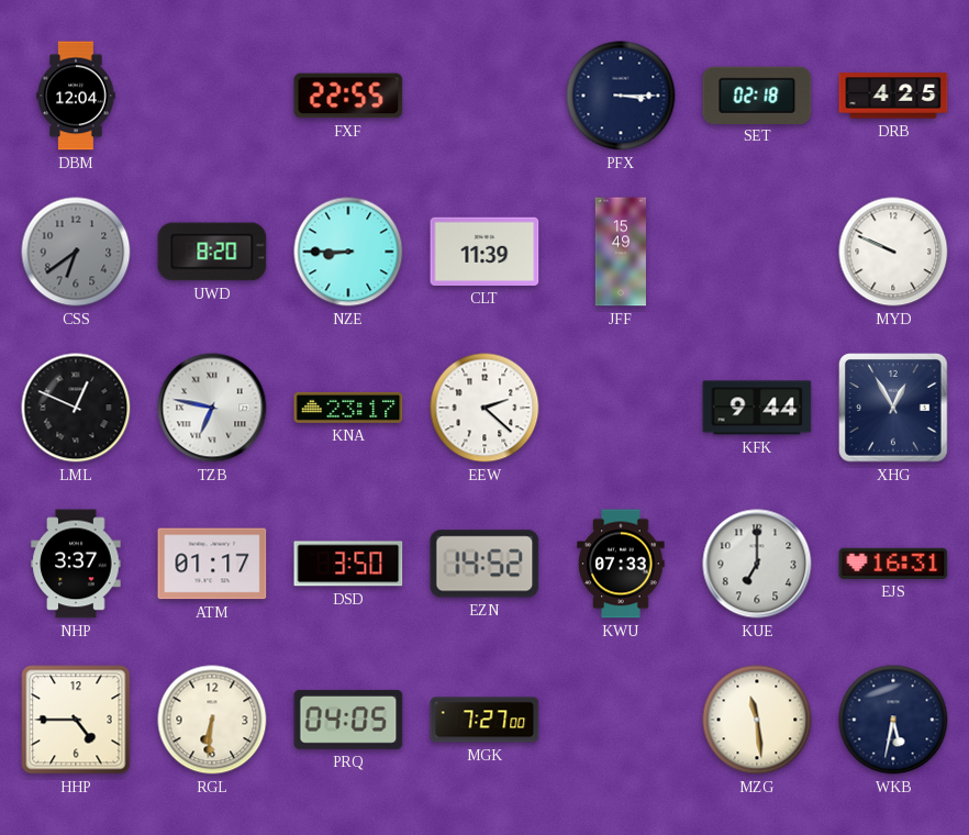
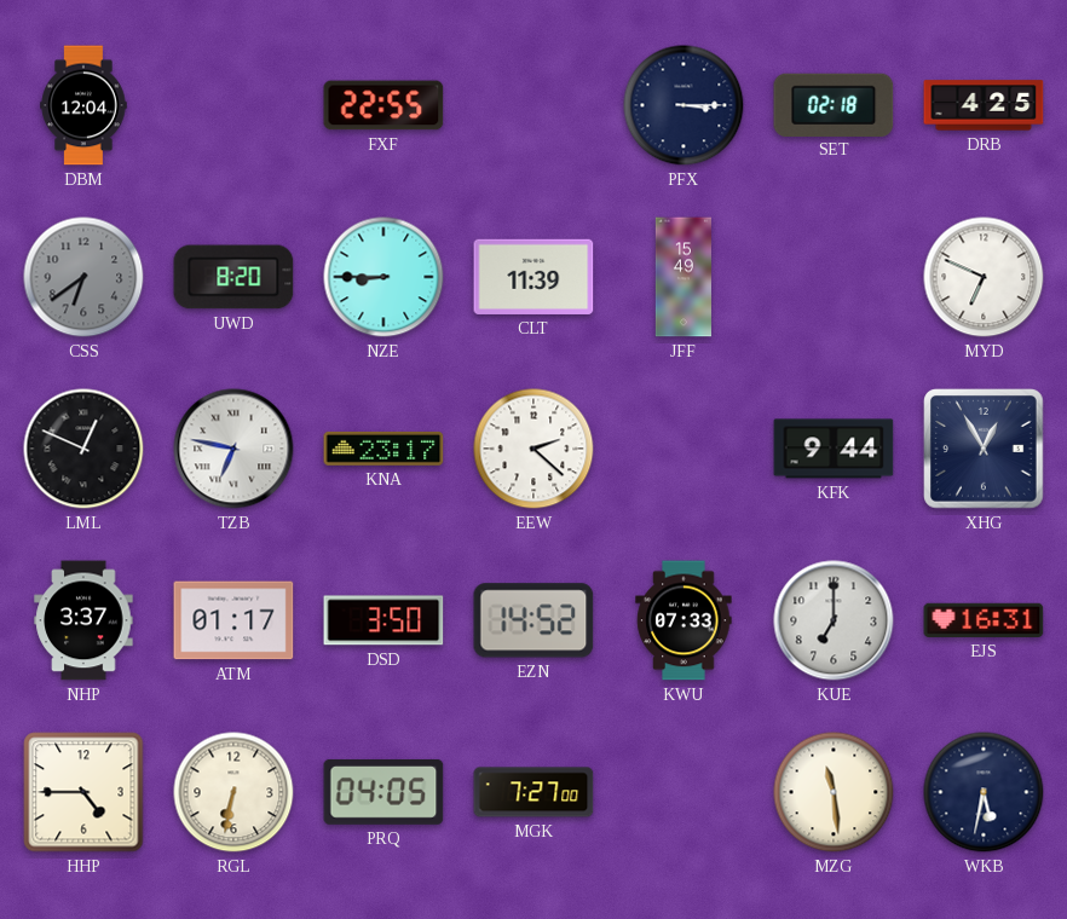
MYD: 9:49 -> 6:49
RGL: 6:31 -> 6:32
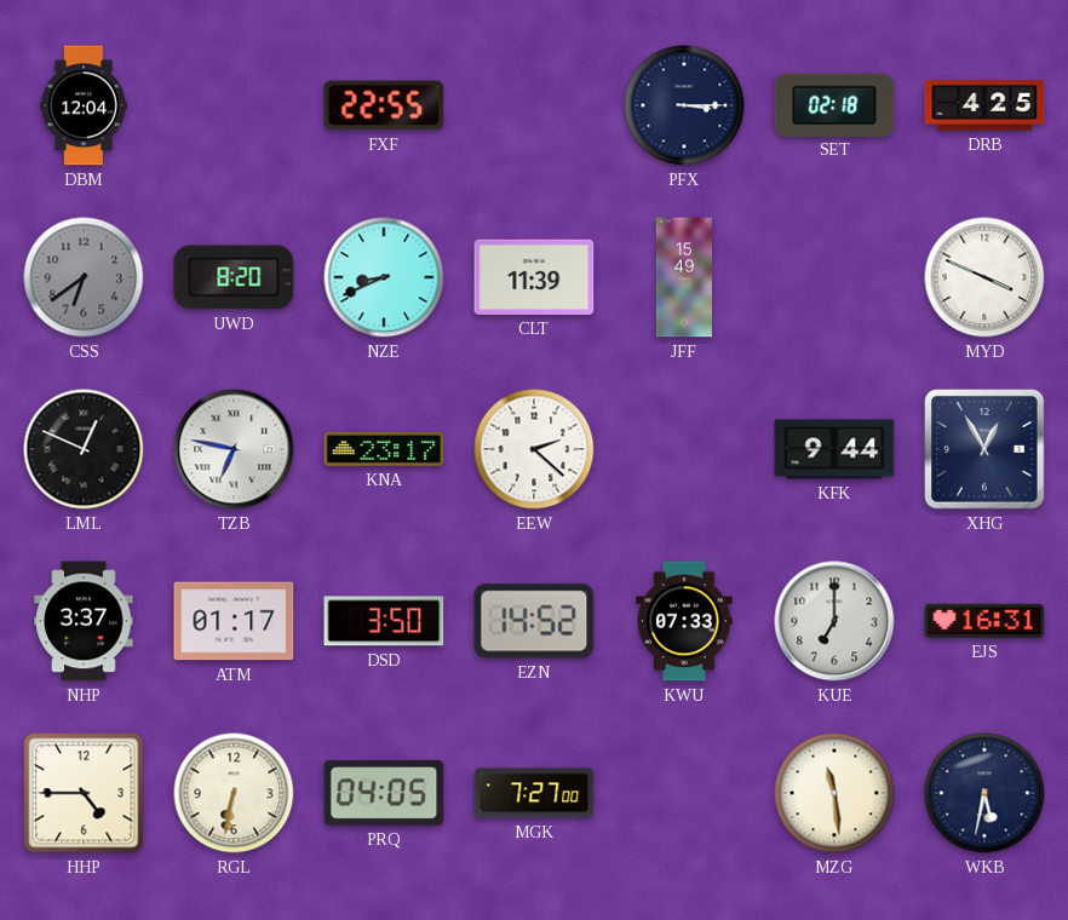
NZE: 8:45 -> 8:41
MYD: 6:49 -> 3:49
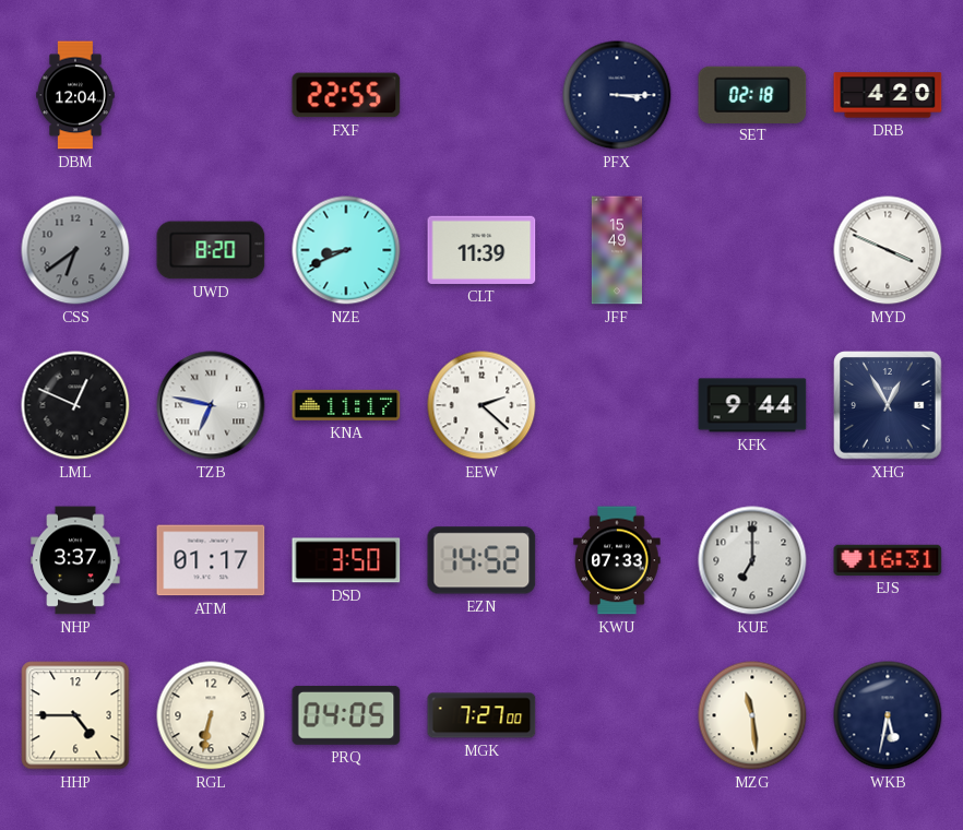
DRB: 4:25 -> 4:20
KNA: 23:17 -> 11:17
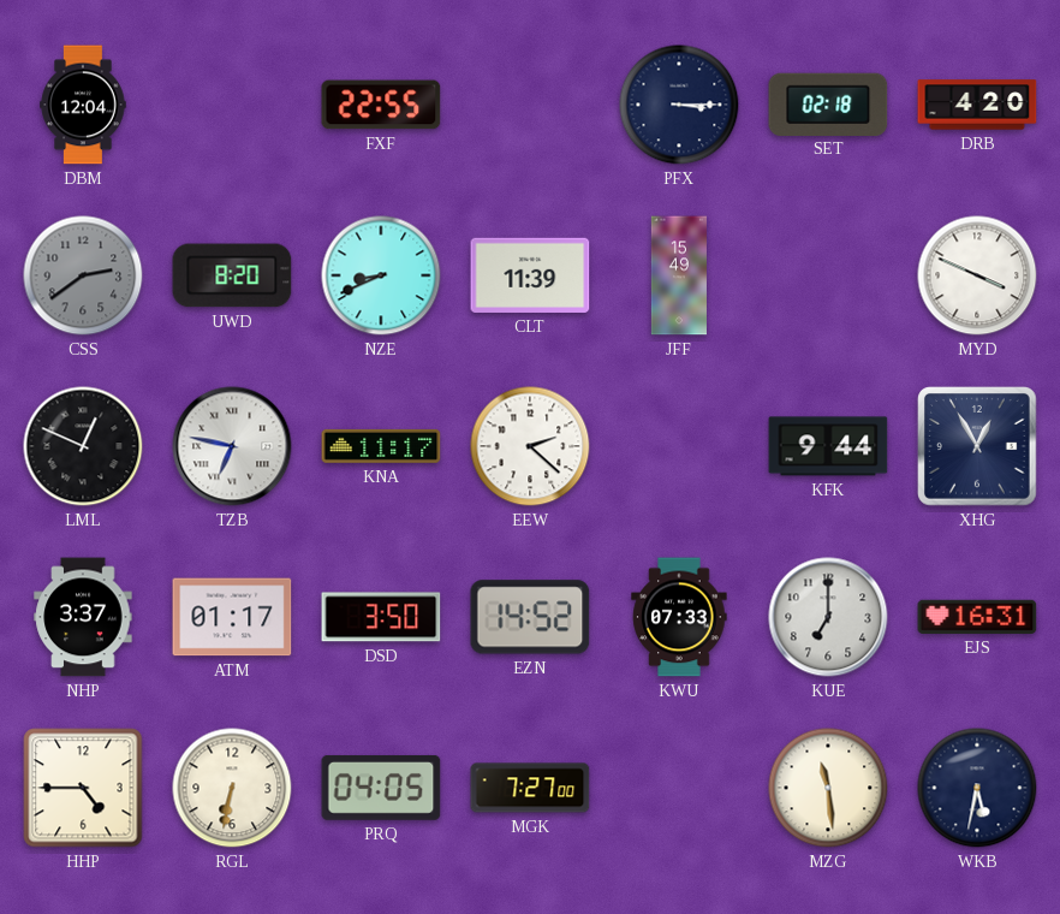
CSS: 6:39 -> 2:39
